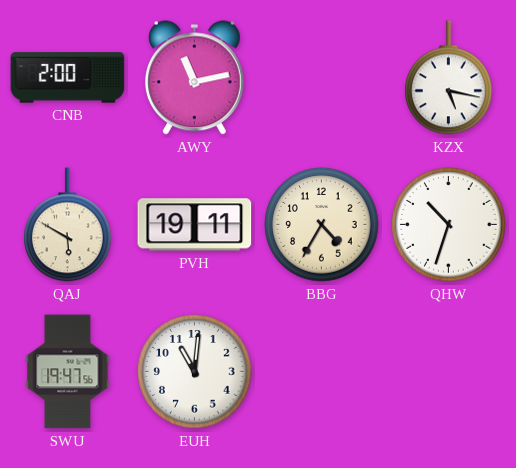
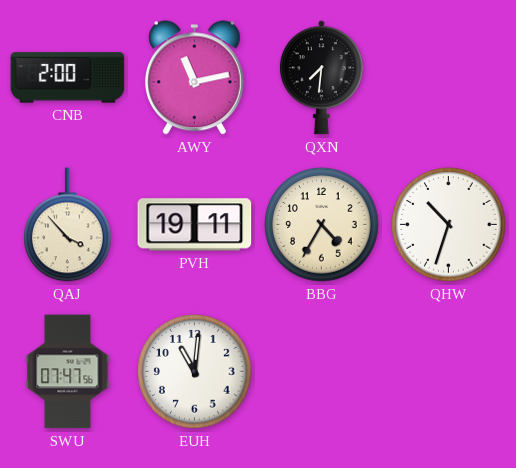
QXN: none -> 7:31
KZX: 5:17 -> none
QAJ: 5:50 -> 3:53
SWU: 19:47 -> 07:47
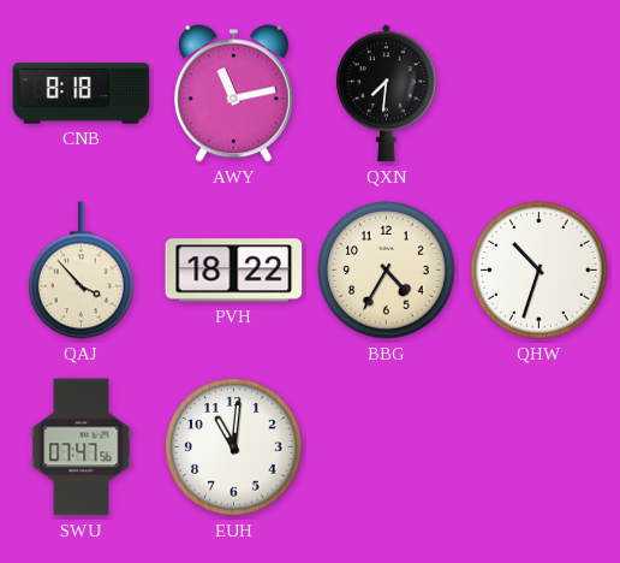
CNB: 2:00 -> 8:18
PVH: 19:11 -> 18:22
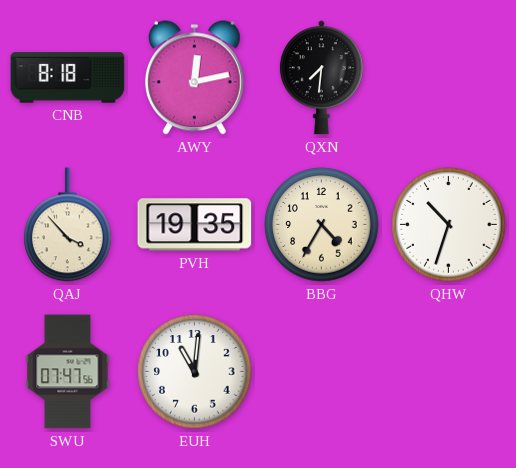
AWY: 11:13 -> 12:13
PVH: 18:22 -> 19:35
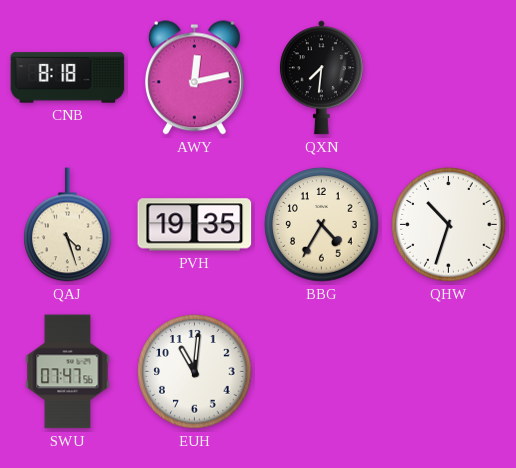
QAJ: 3:53 -> 4:27
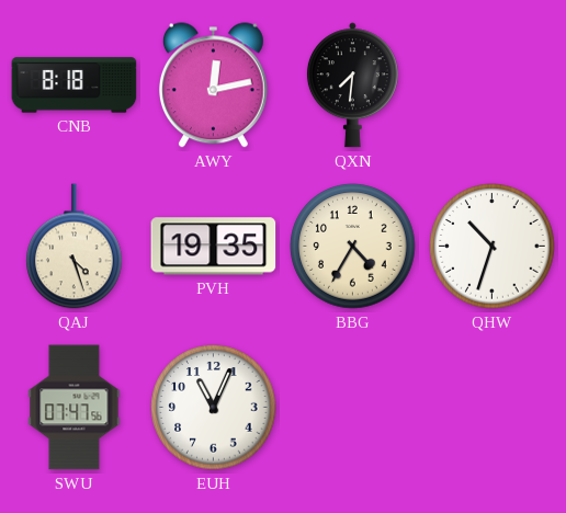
EUH: 11:01 -> 11:04
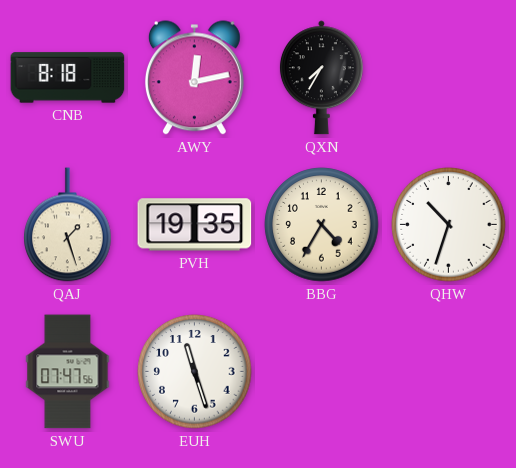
QXN: 7:31 -> 7:35
QAJ: 4:27 -> 1:27
EUH: 11:04 -> 11:27
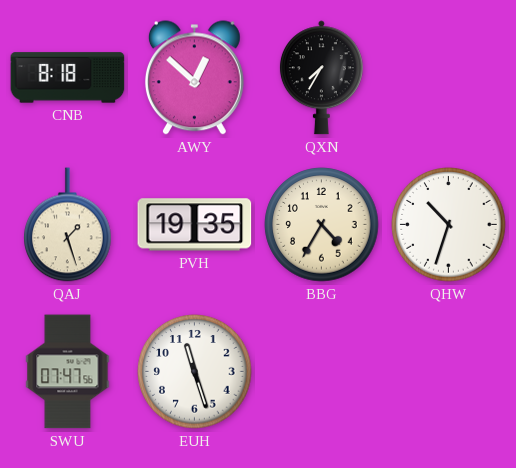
AWY: 12:13 -> 12:52
